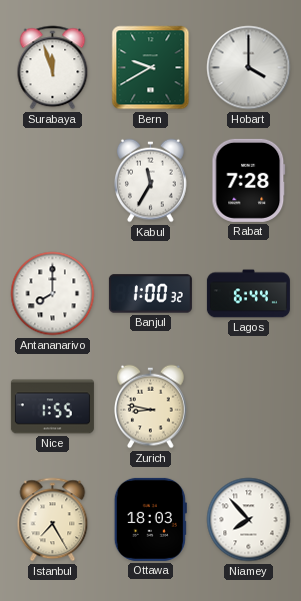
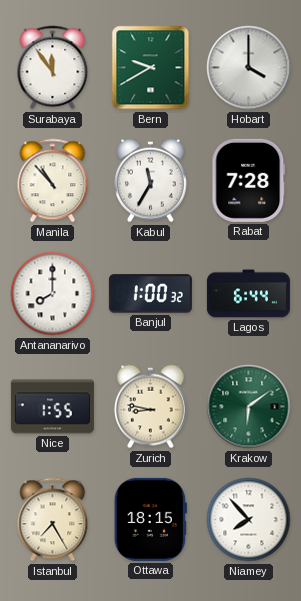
Surabaya: 11:57 -> 11:54
Manila: none -> 10:53
Krakow: none -> 6:09
Ottawa: 18:03 -> 18:15
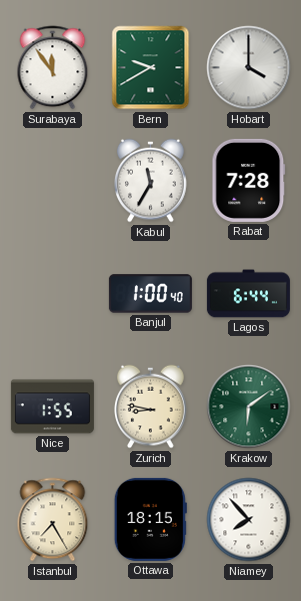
Manila: 10:53 -> none
Antananarivo: 8:00 -> none
Banjul: 1:00:32 -> 1:00:40
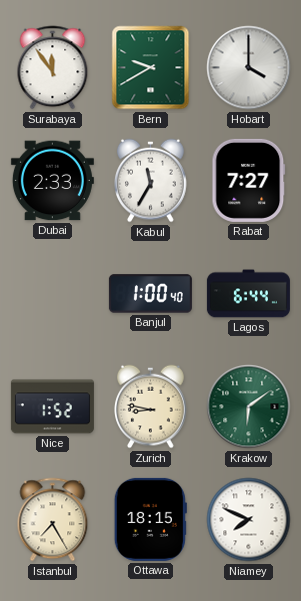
Dubai: none -> 2:33
Rabat: 7:28 -> 7:27
Nice: 1:55 -> 1:52
Niamey: 7:53 -> 7:49
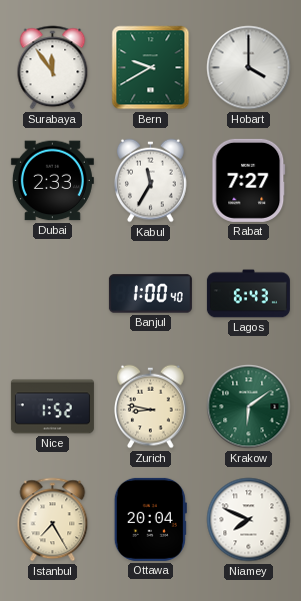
Lagos: 6:44 -> 6:43
Ottawa: 18:15 -> 20:04
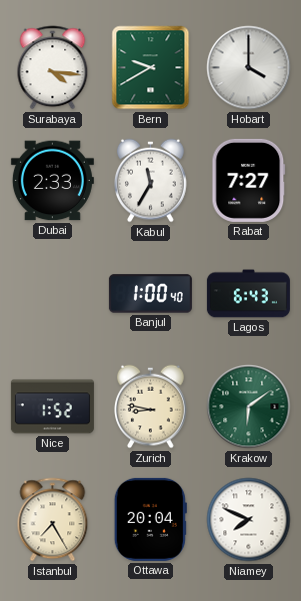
Surabaya: 11:54 -> 4:16
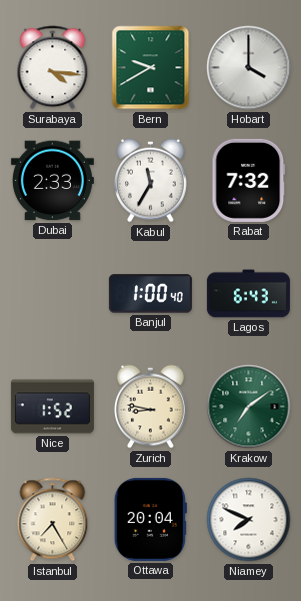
Rabat: 7:27 -> 7:32
Krakow: 6:09 -> 7:09
